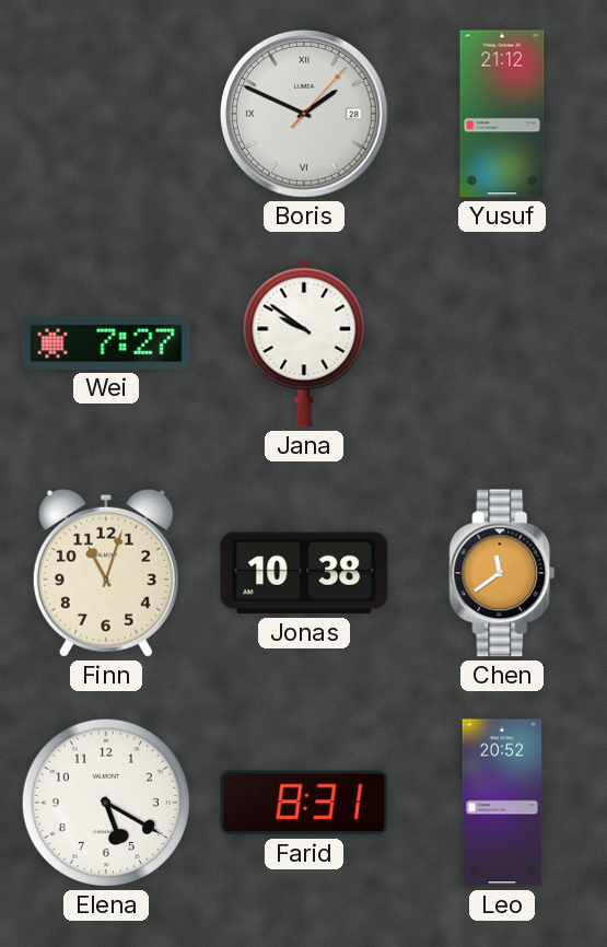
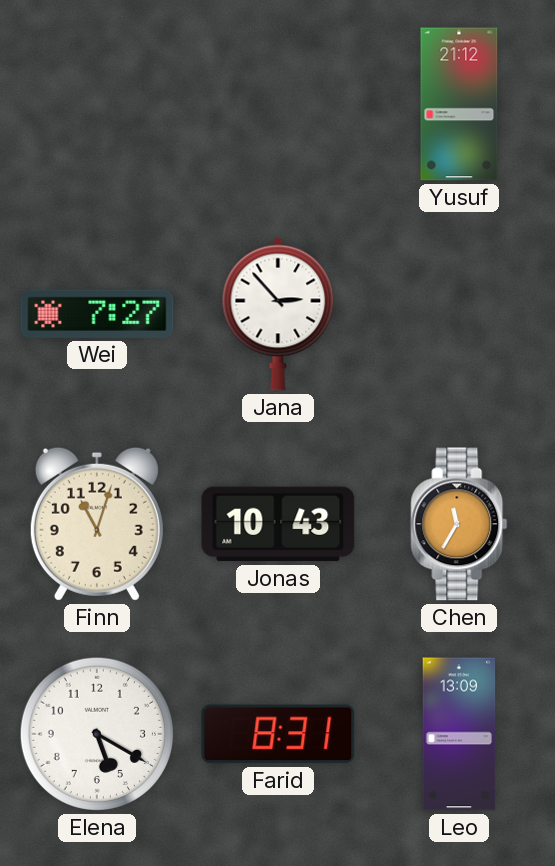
Boris: 1:49 -> none
Jana: 9:51 -> 2:53
Jonas: 10:38 -> 10:43
Chen: 11:39 -> 11:35
Leo: 20:52 -> 13:09
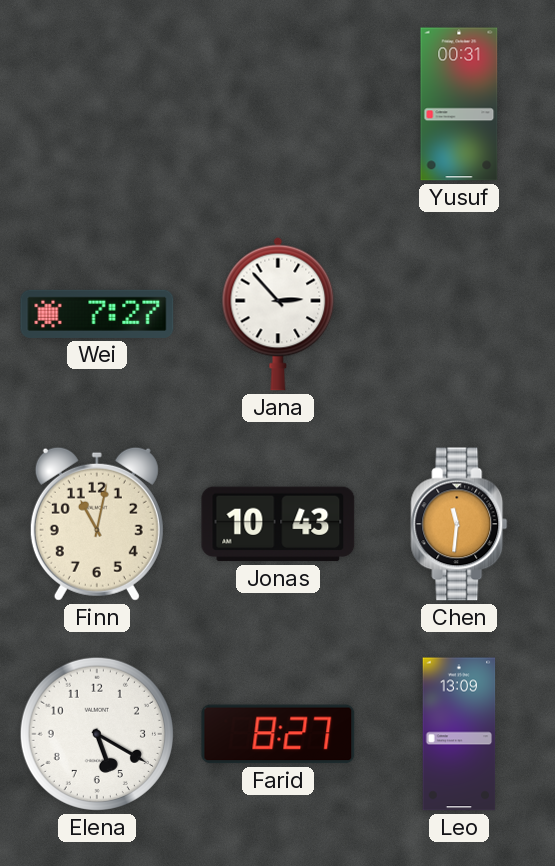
Yusuf: 21:12 -> 00:31
Finn: 11:03 -> 11:02
Chen: 11:35 -> 11:31
Farid: 8:31 -> 8:27
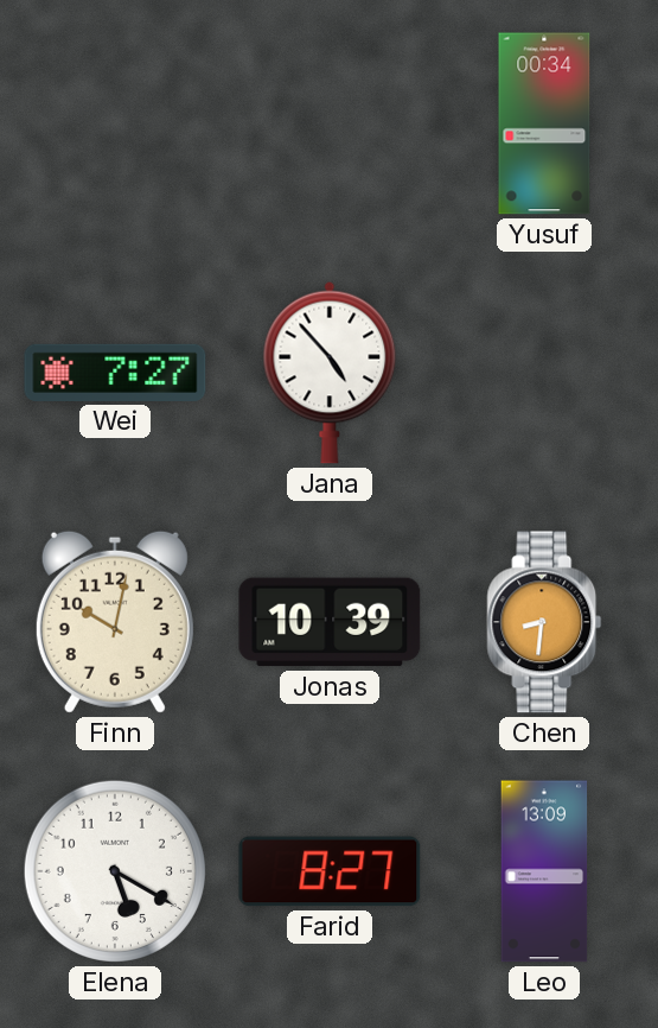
Yusuf: 00:31 -> 00:34
Jana: 2:53 -> 4:53
Finn: 11:02 -> 10:02
Jonas: 10:43 -> 10:39
Chen: 11:31 -> 8:31
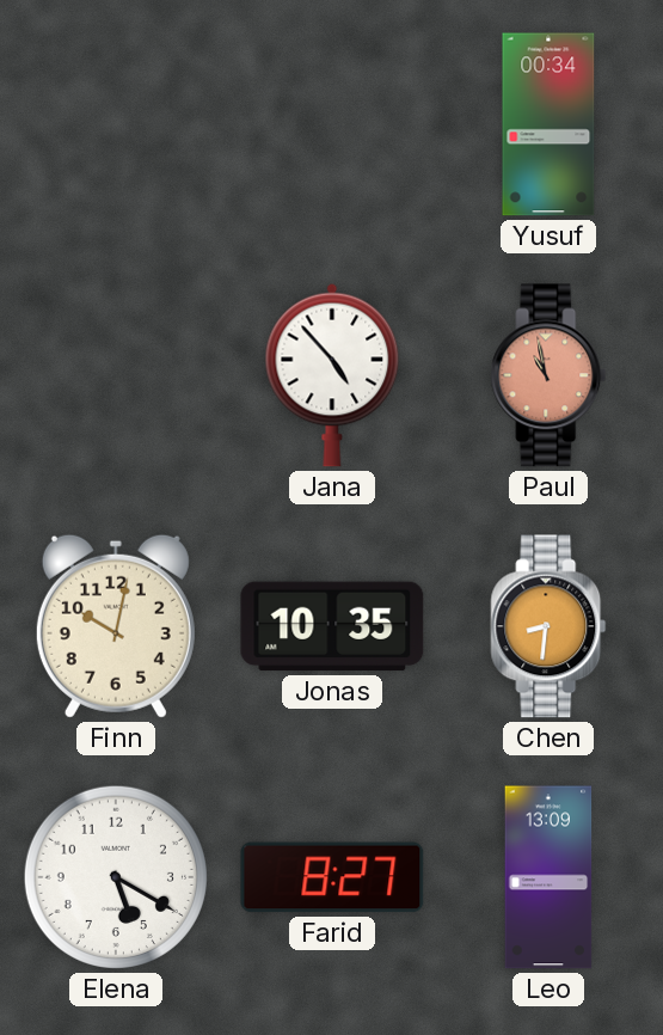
Wei: 7:27 -> none
Paul: none -> 10:58
Jonas: 10:39 -> 10:35
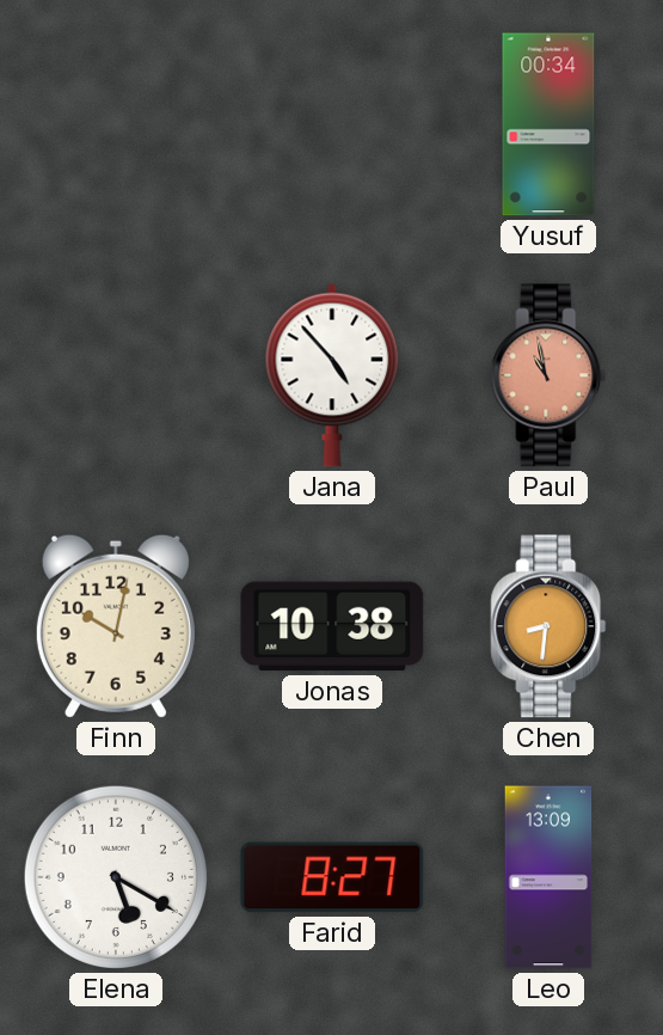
Jonas: 10:35 -> 10:38
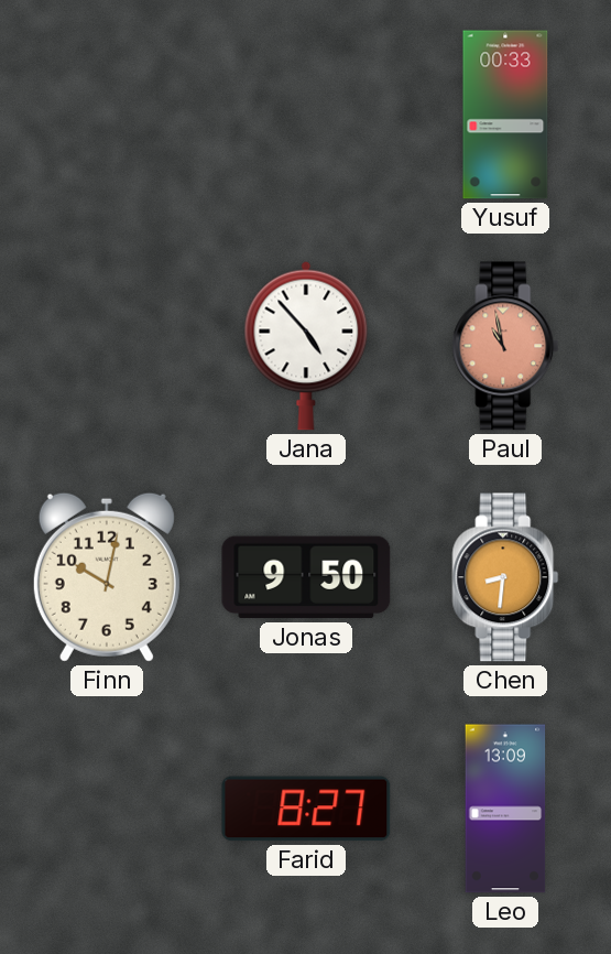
Yusuf: 00:34 -> 00:33
Jonas: 10:38 -> 9:50
Elena: 5:20 -> none
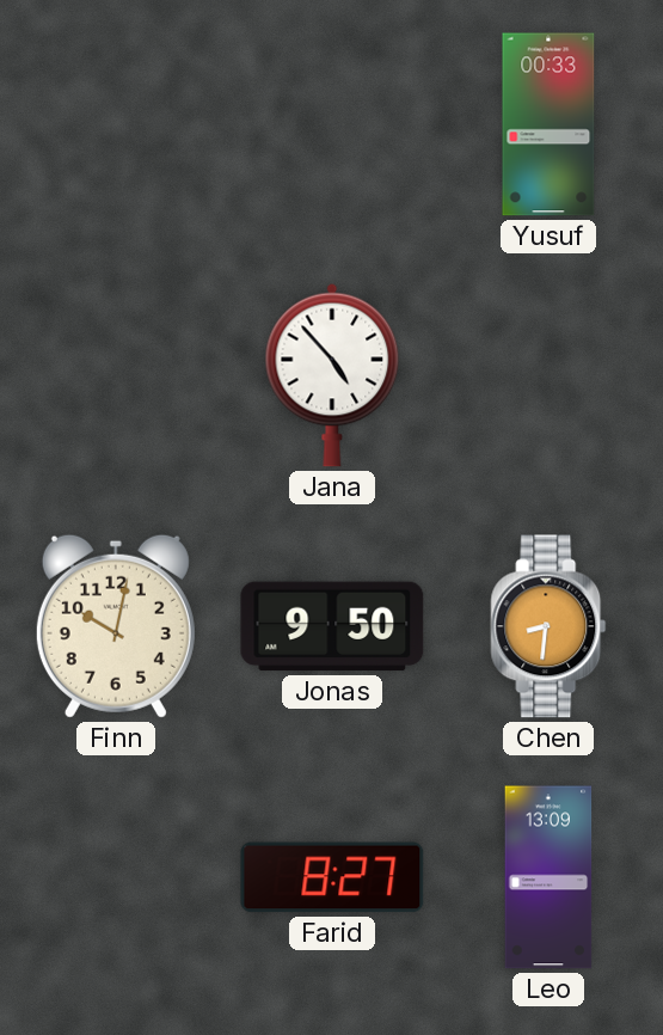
Paul: 10:58 -> none
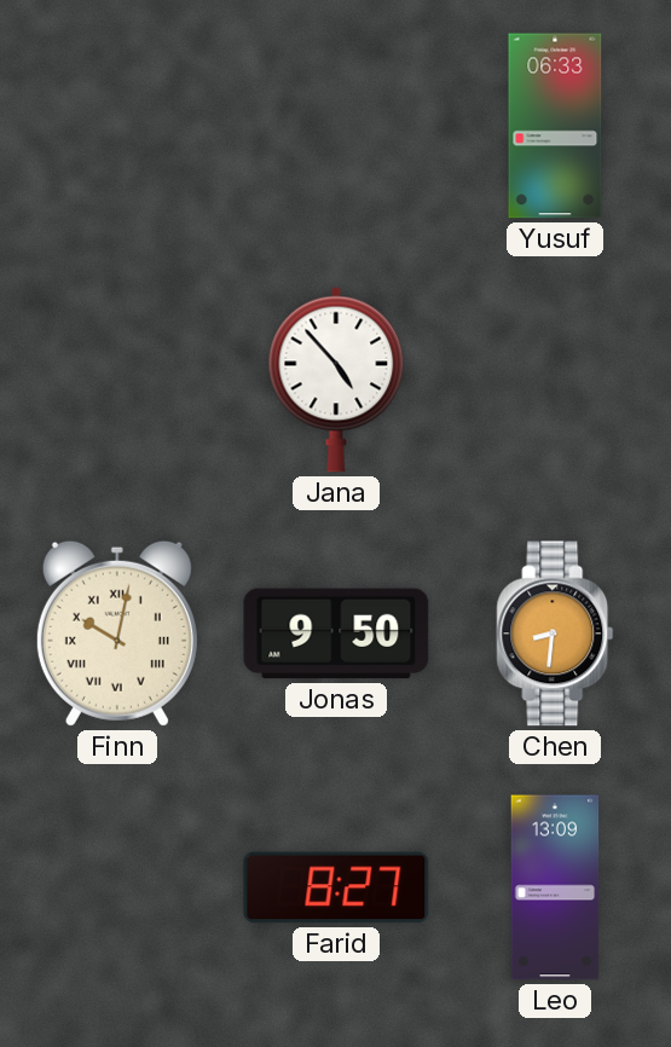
Yusuf: 00:33 -> 06:33
Finn numerals: Arabic -> Roman
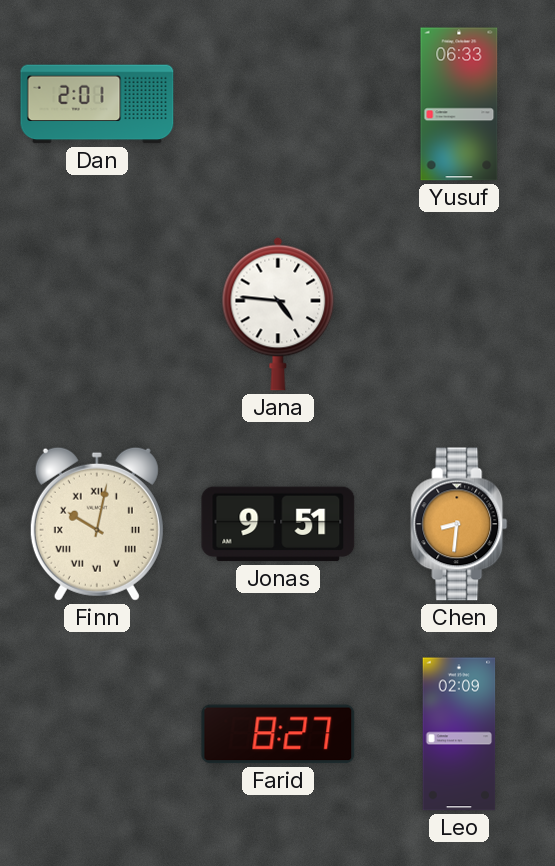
Dan: none -> 2:01
Jana: 4:53 -> 4:46
Jonas: 9:50 -> 9:51
Leo: 13:09 -> 02:09
